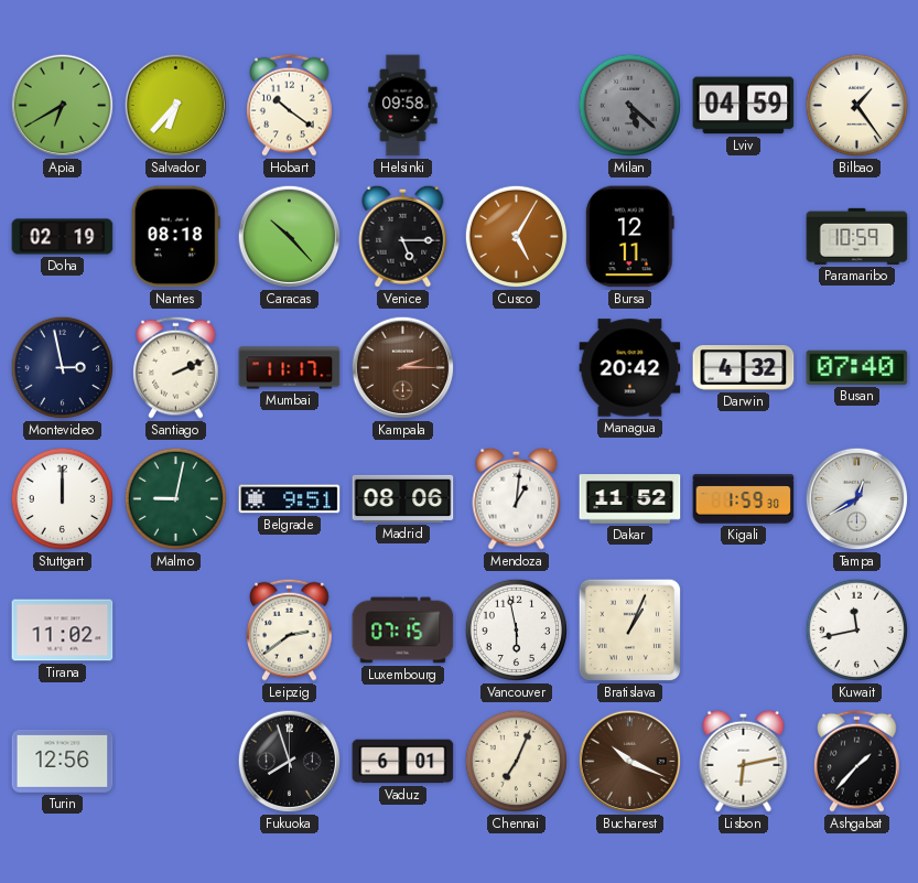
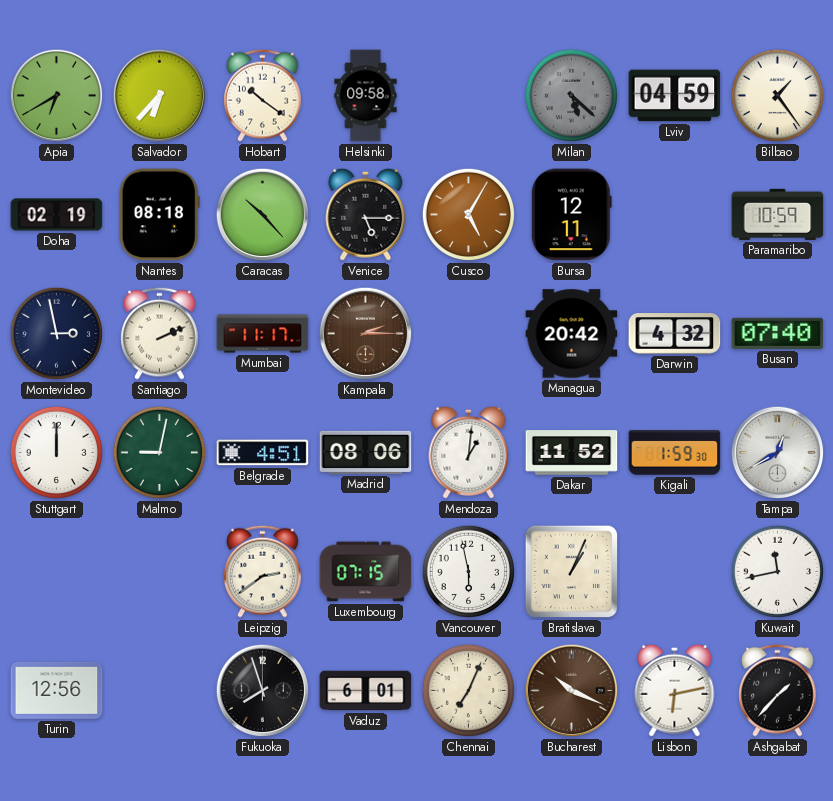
Belgrade: 9:51 -> 4:51
Tirana: 11:02 -> none
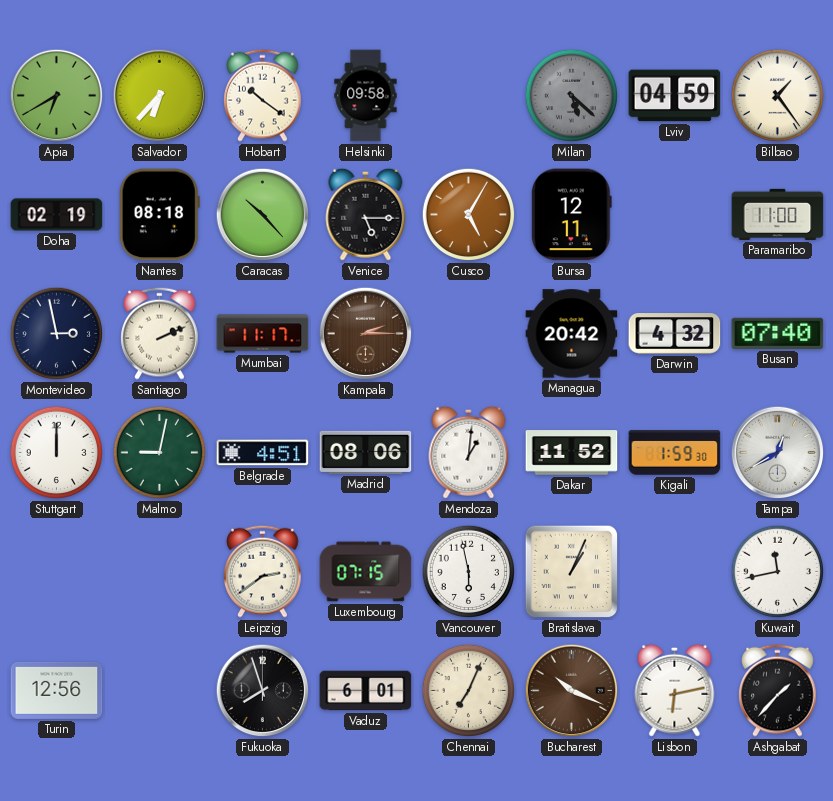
Paramaribo: 10:59 -> 11:00
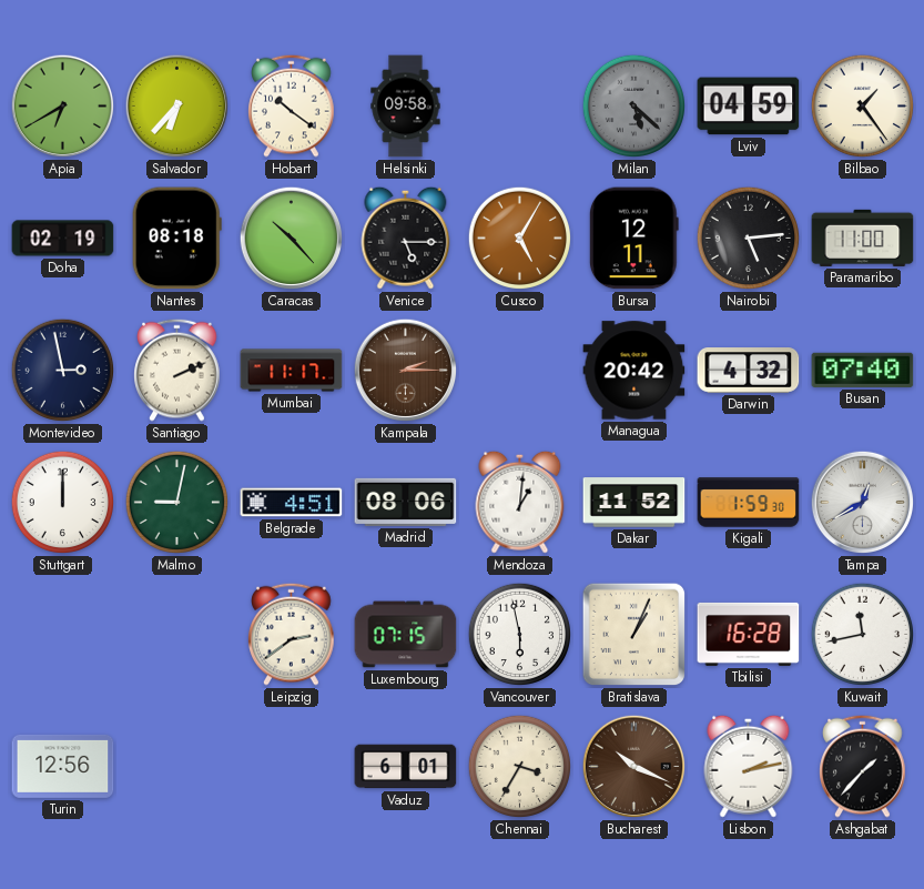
Nairobi: none -> 5:14
Tbilisi: none -> 16:28
Fukuoka: 7:57 -> none
Chennai: 7:04 -> 3:35
Lisbon: 6:13 -> 2:13
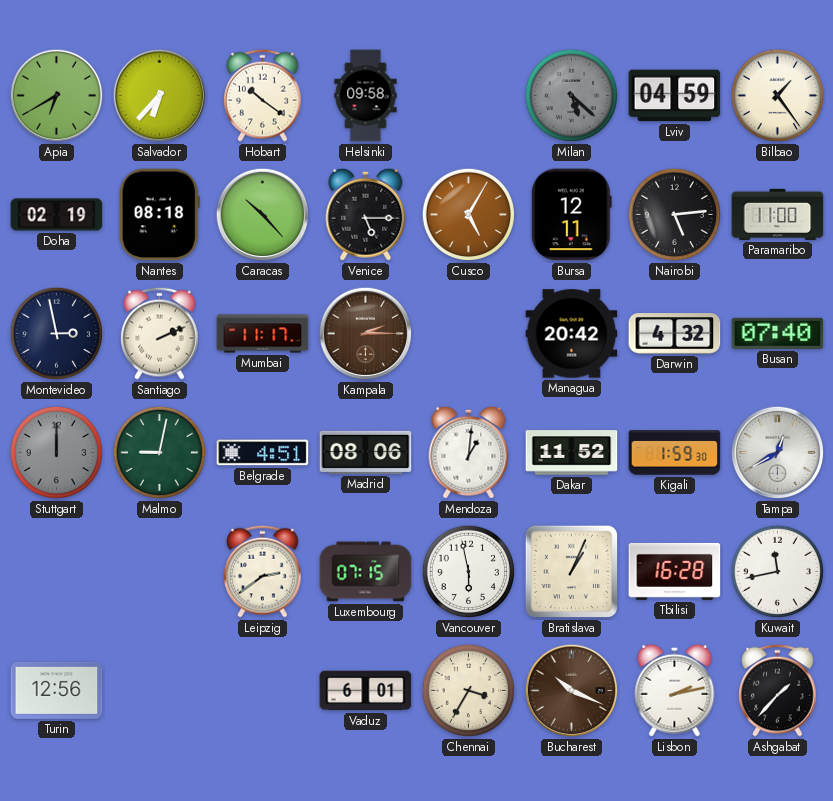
Stuttgart dial: white -> grey
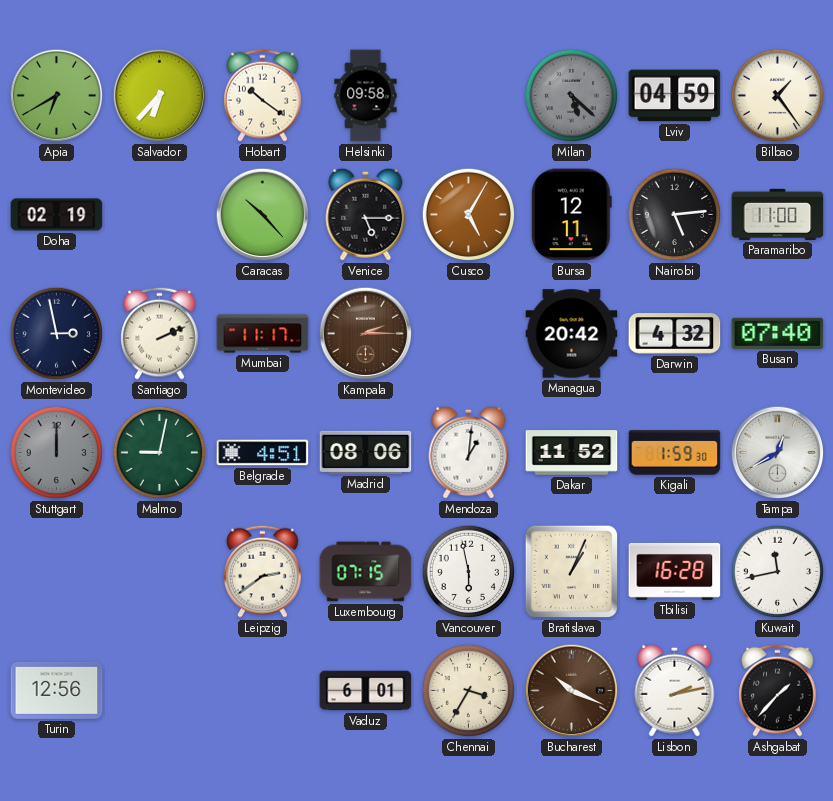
Nantes: 08:18 -> none
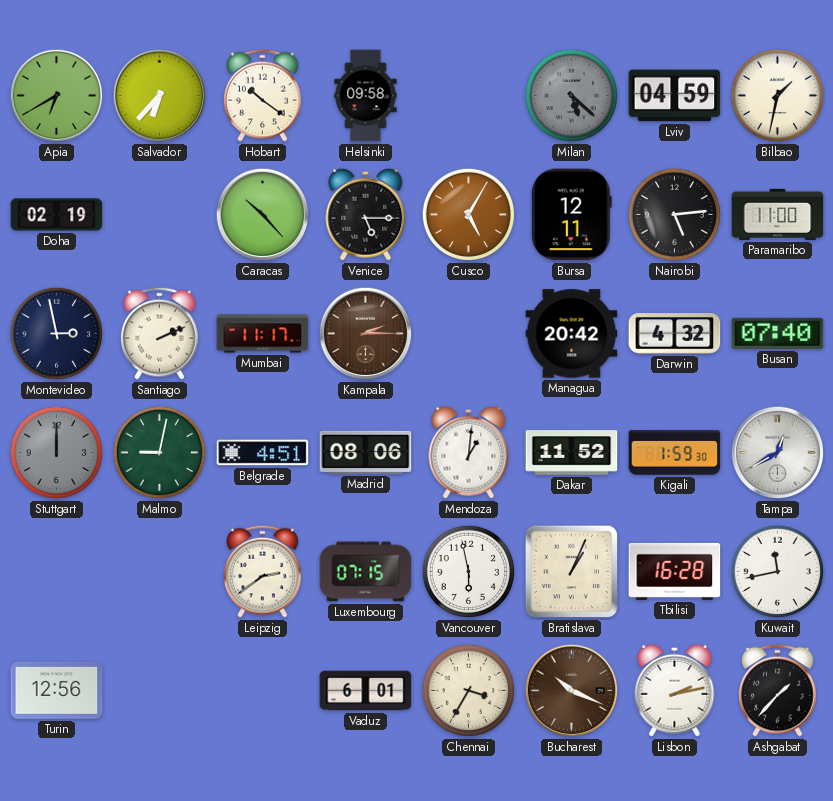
Bilbao: 1:24 -> 1:32
